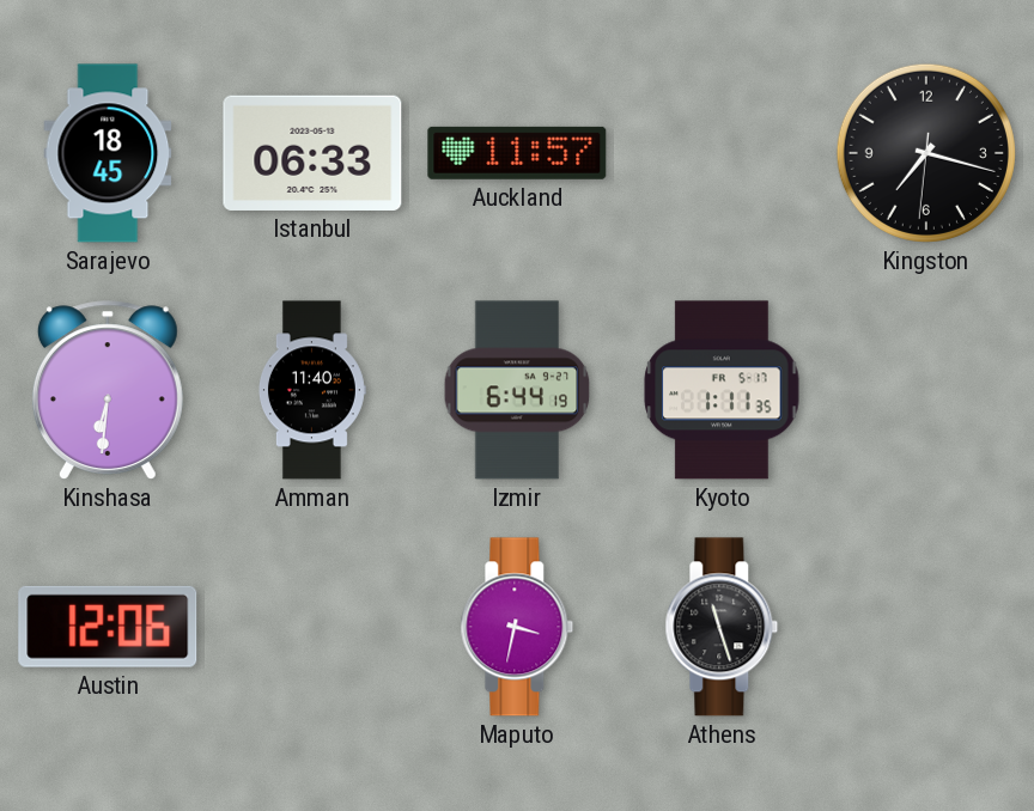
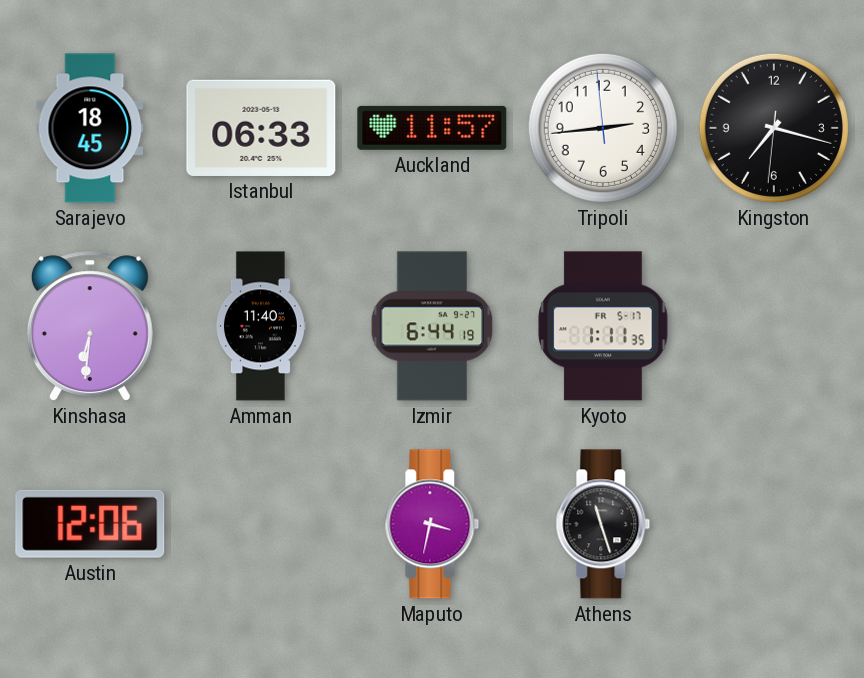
Tripoli: none -> 2:43
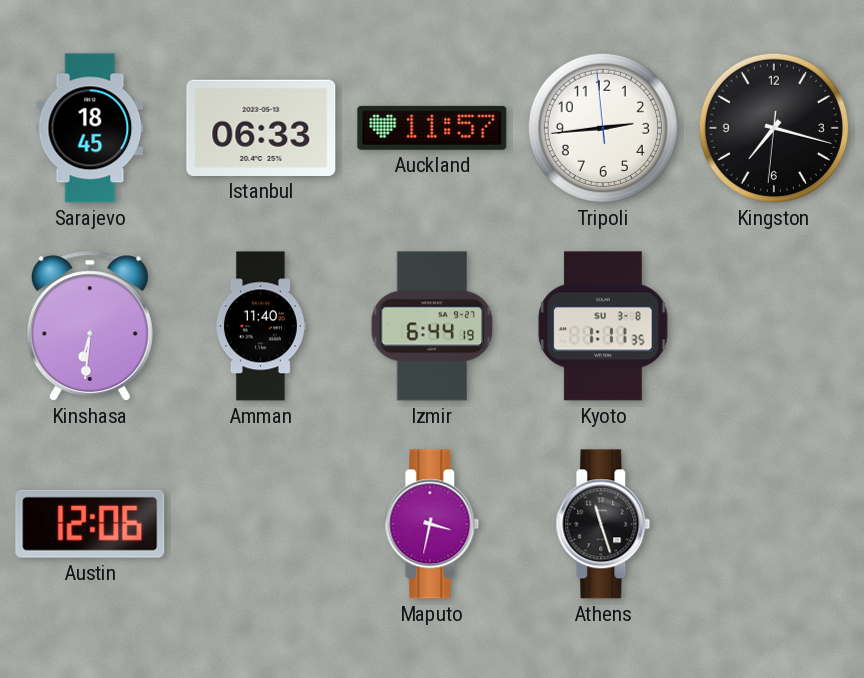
Kyoto date: FR 5-17 -> SU 3-8
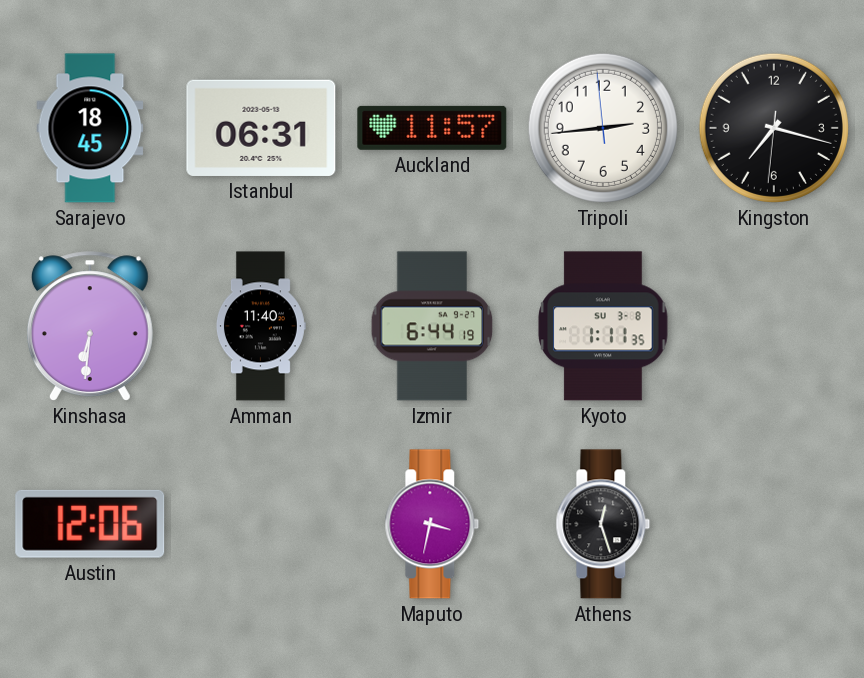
Istanbul: 06:33 -> 06:31
Athens: 11:27 -> 12:27
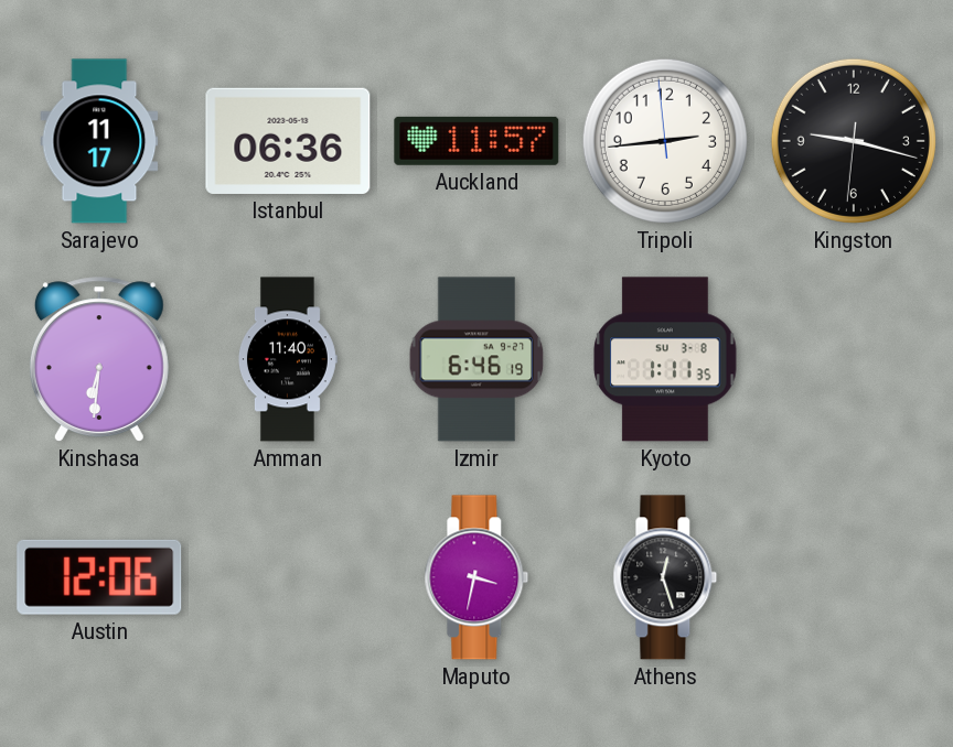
Sarajevo: 18:45 -> 11:17
Istanbul: 06:31 -> 06:36
Kingston: 7:17 -> 9:17
Izmir: 6:44 -> 6:46
